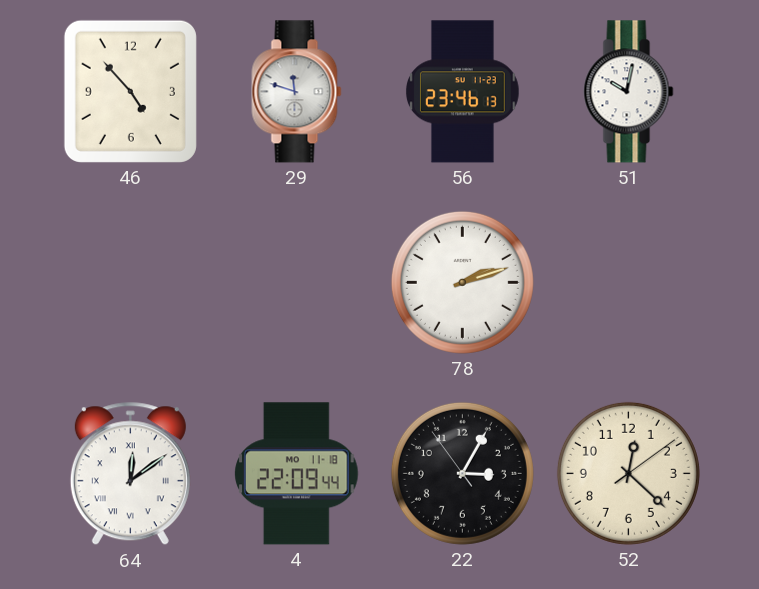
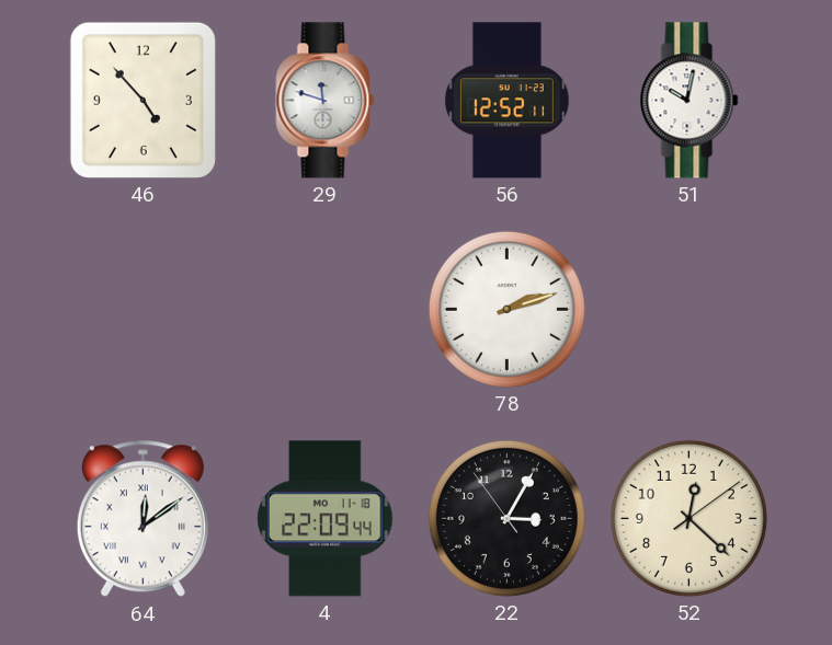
56: 23:46 -> 12:52
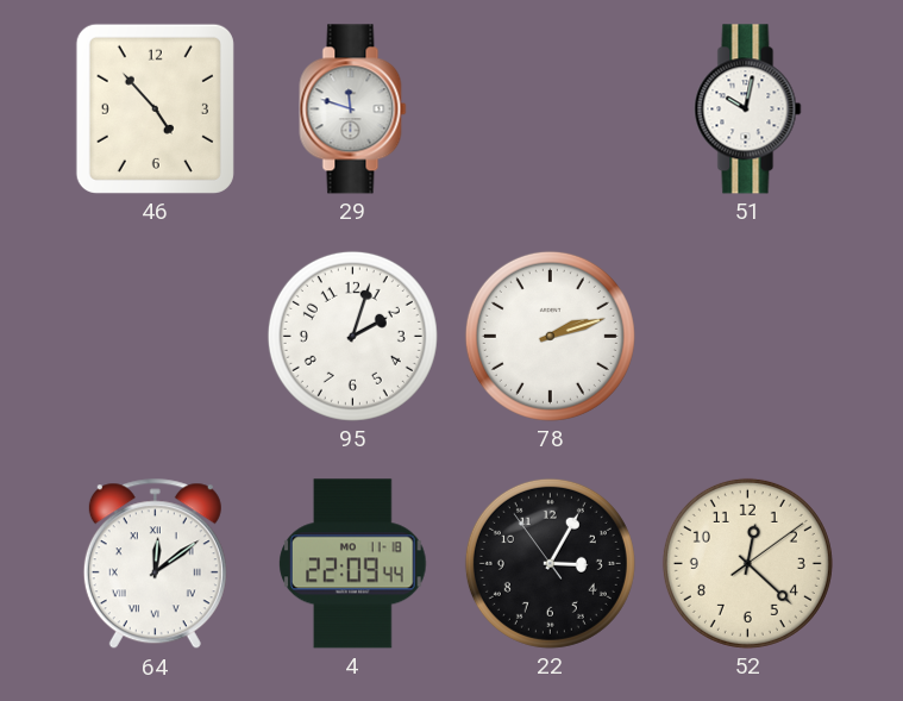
56: 12:52 -> none
95: none -> 2:03
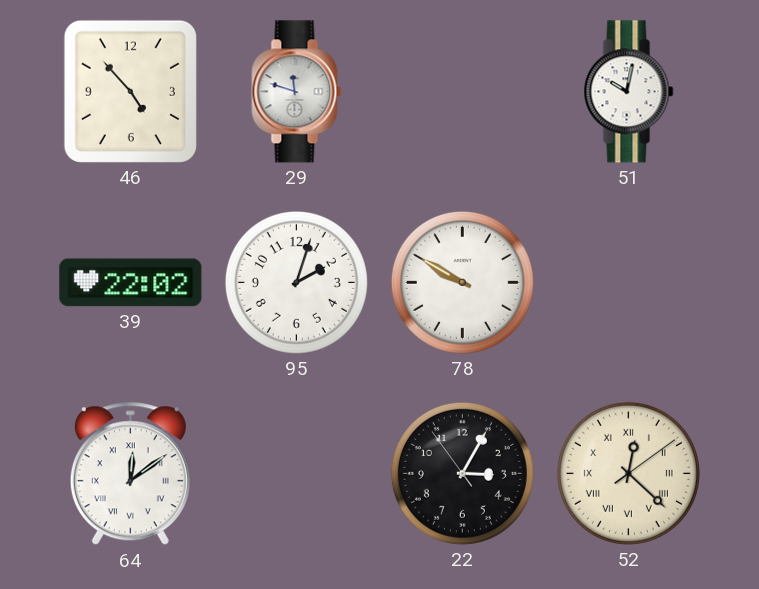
39: none -> 22:02
78: 2:12 -> 9:50
4: 22:09 -> none
52 numerals: Arabic -> Roman
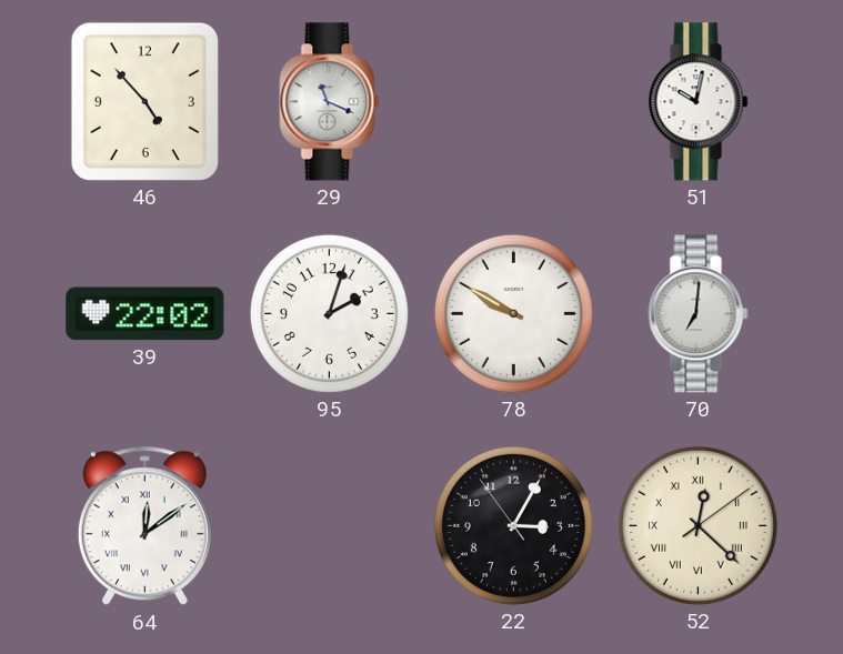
29: 11:48 -> 11:19
70: none -> 7:01
